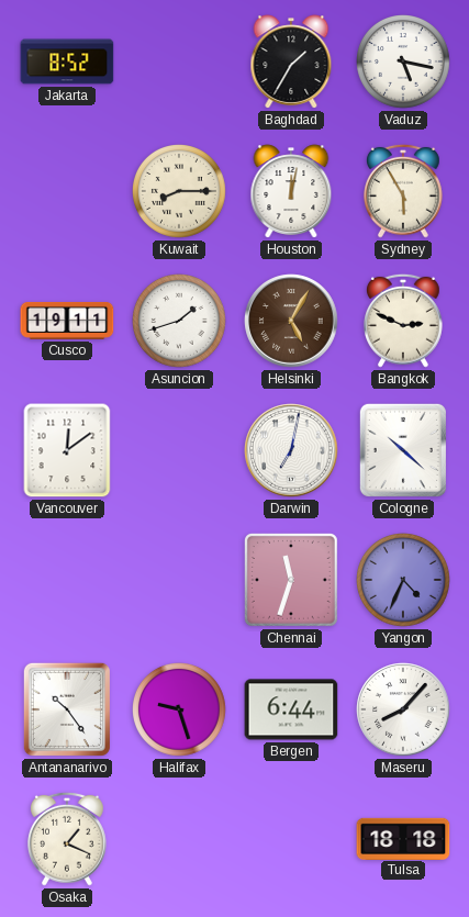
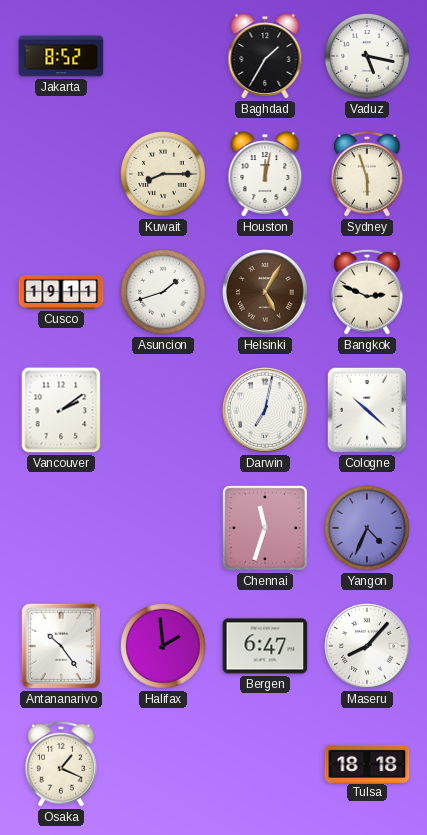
Sydney: 5:55 -> 5:57
Vancouver: 12:09 -> 2:09
Halifax: 9:27 -> 1:59
Bergen: 6:44 -> 6:47
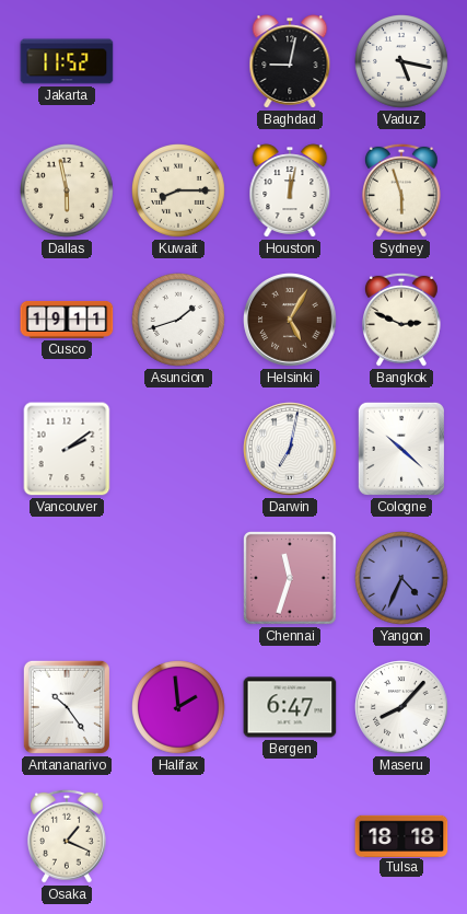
Jakarta: 8:52 -> 11:52
Baghdad: 1:35 -> 9:02
Dallas: none -> 5:58
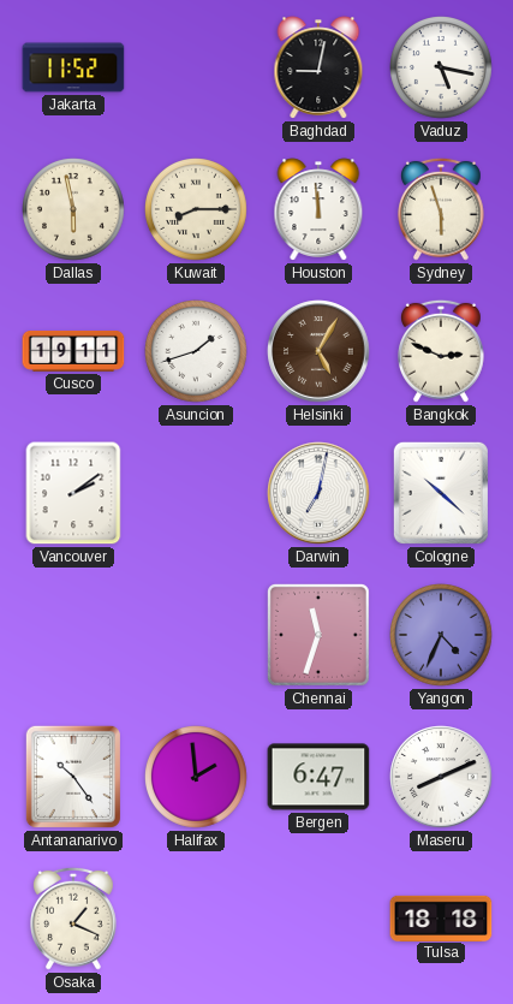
Houston: 12:02 -> 11:59
Maseru: 8:07 -> 8:11
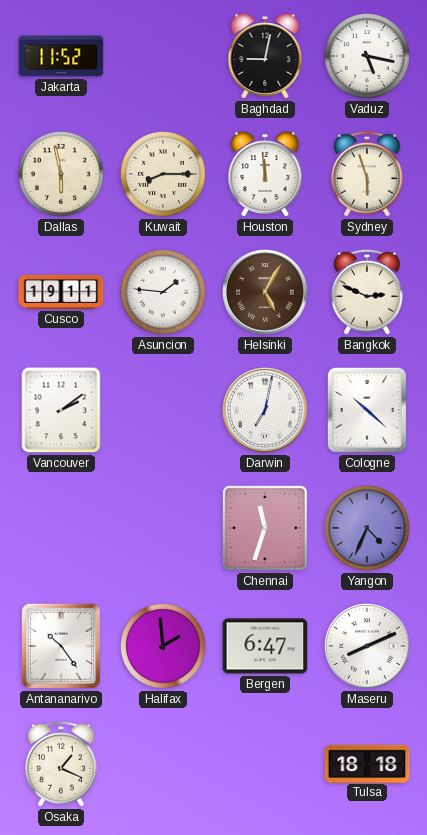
Asuncion: 1:42 -> 1:46
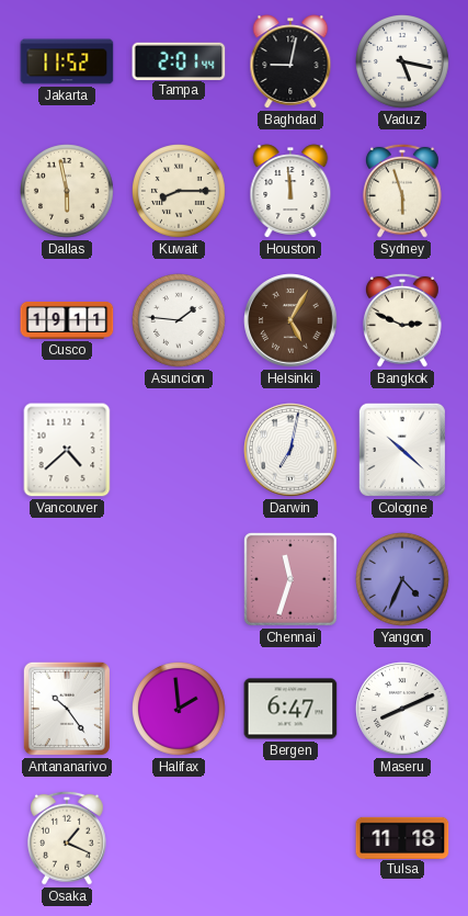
Tampa: none -> 2:01
Vancouver: 2:09 -> 4:38
Tulsa: 18:18 -> 11:18
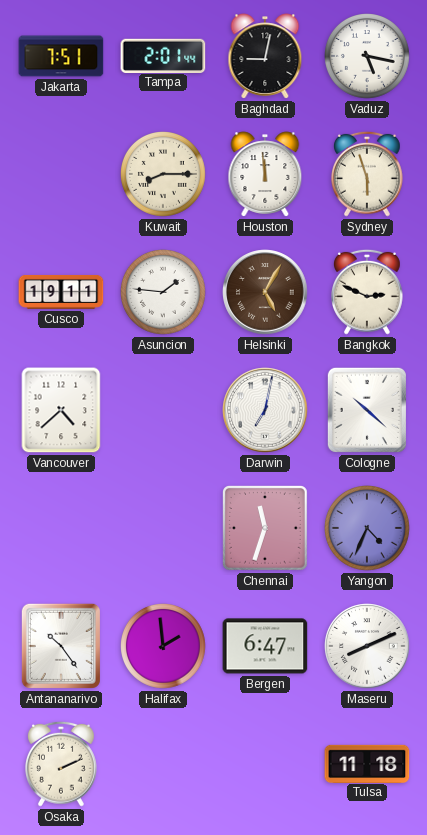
Jakarta: 11:52 -> 7:51
Dallas: 5:58 -> none
Osaka: 1:19 -> 2:11
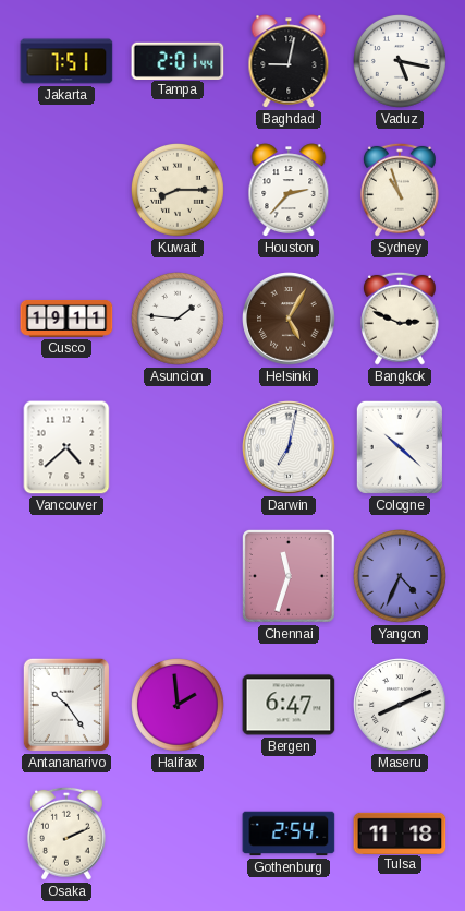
Houston: 11:59 -> 2:37
Sydney: 5:57 -> 10:57
Gothenburg: none -> 2:54
